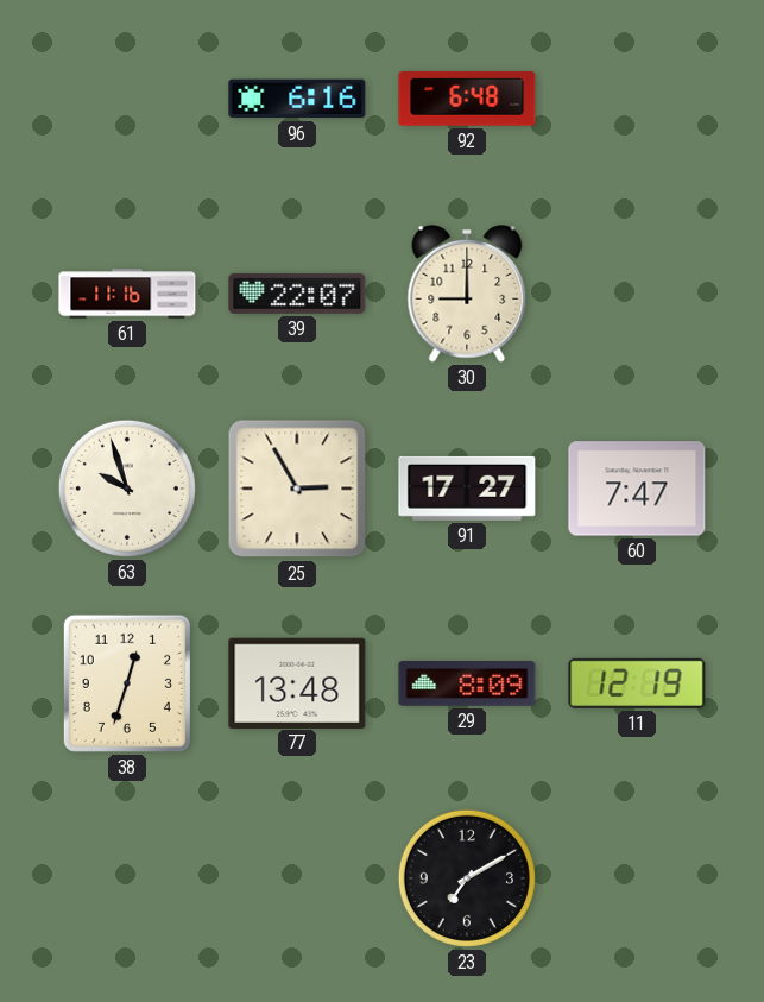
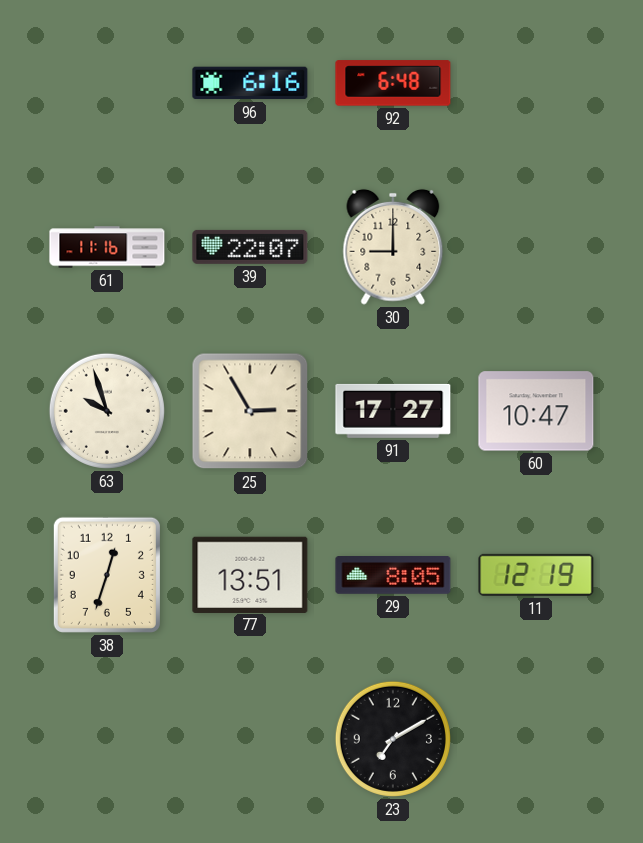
60: 7:47 -> 10:47
77: 13:48 -> 13:51
29: 8:09 -> 8:05
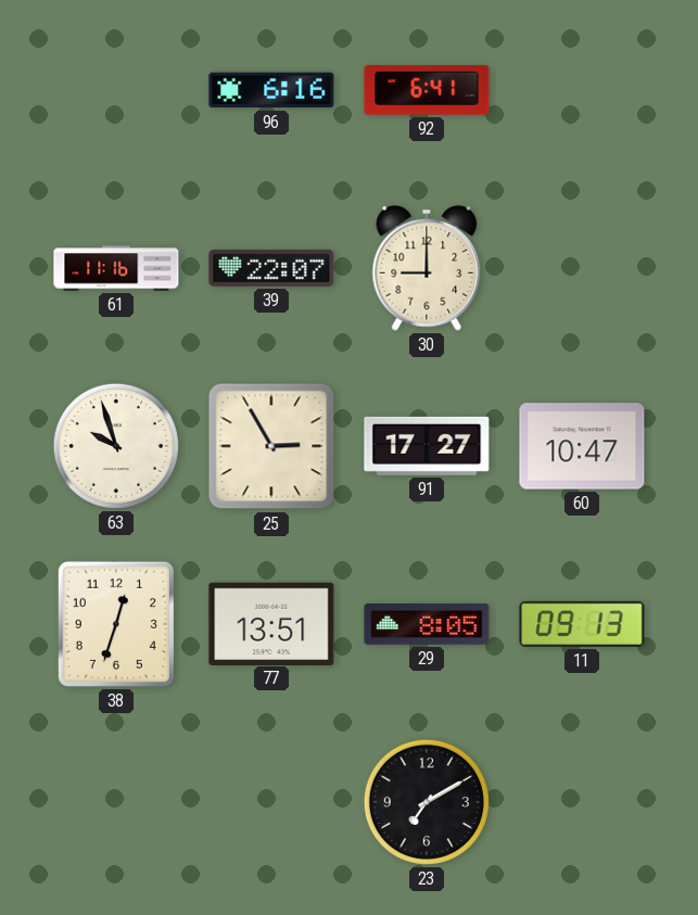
92: 6:48 -> 6:41
11: 12:19 -> 09:13
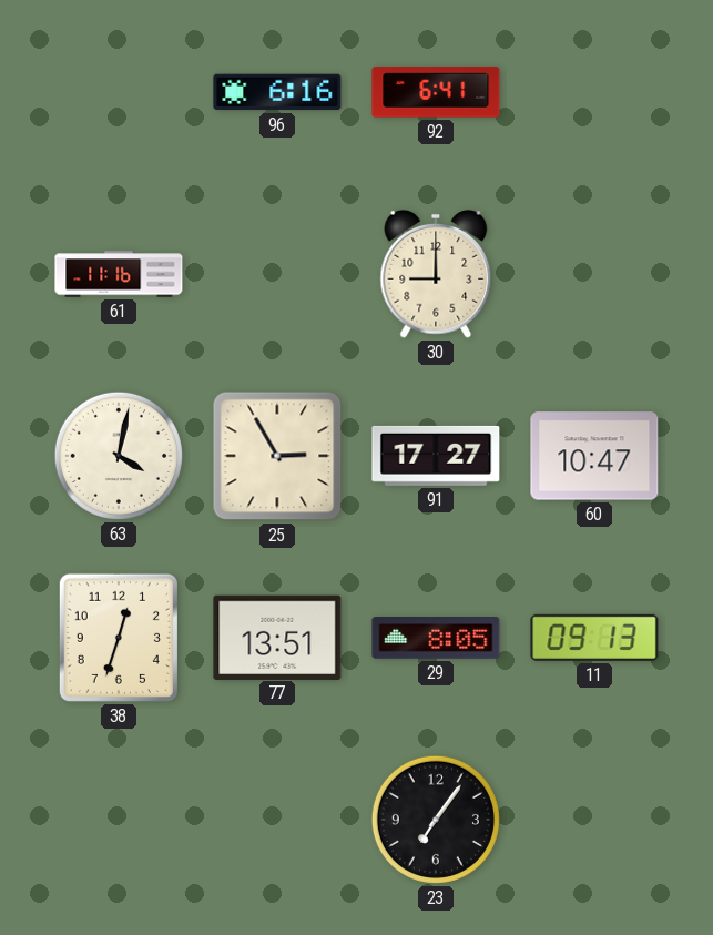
39: 22:07 -> none
63: 9:57 -> 4:02
23: 7:10 -> 7:06
